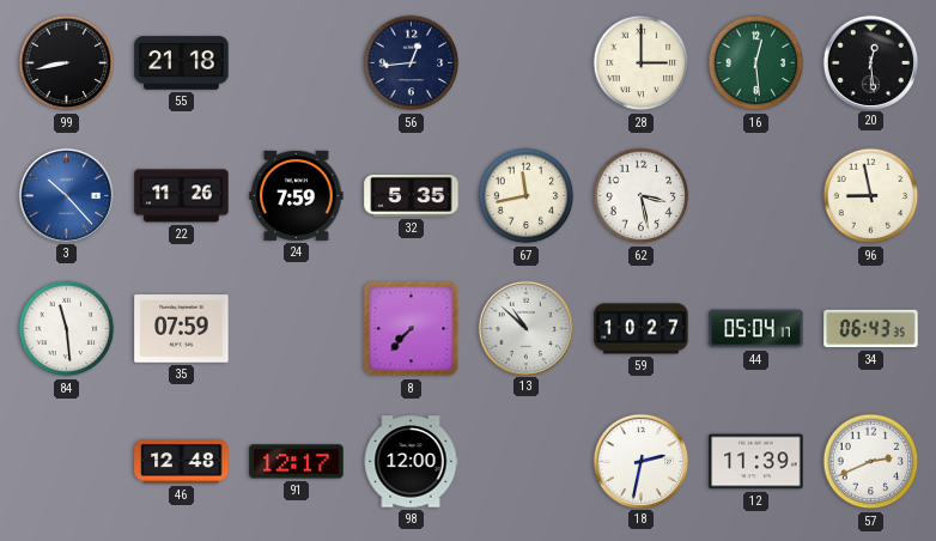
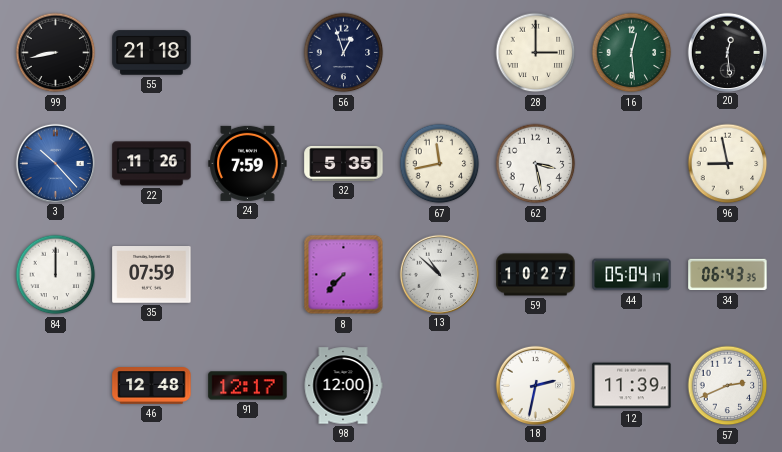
56: 12:44 -> 12:57
84: 11:29 -> 12:00
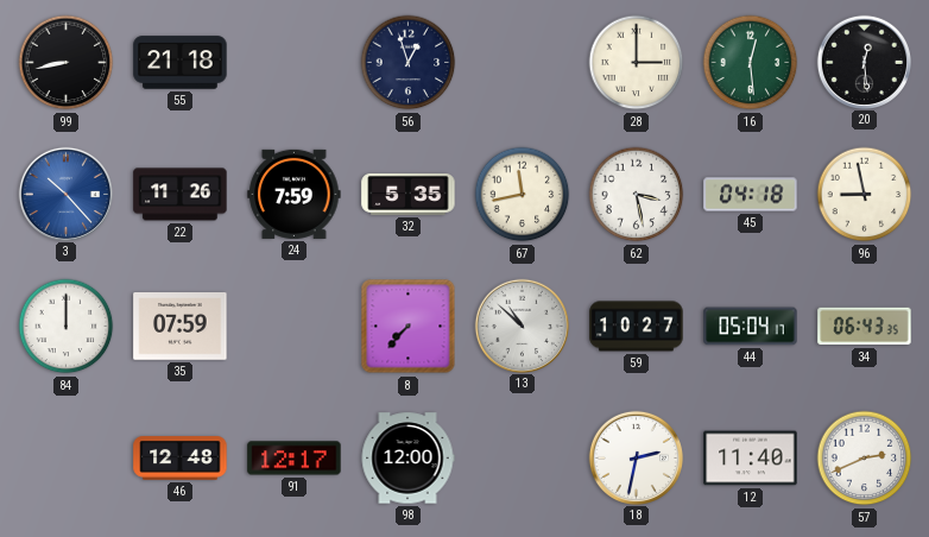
45: none -> 04:18
12: 11:39 -> 11:40
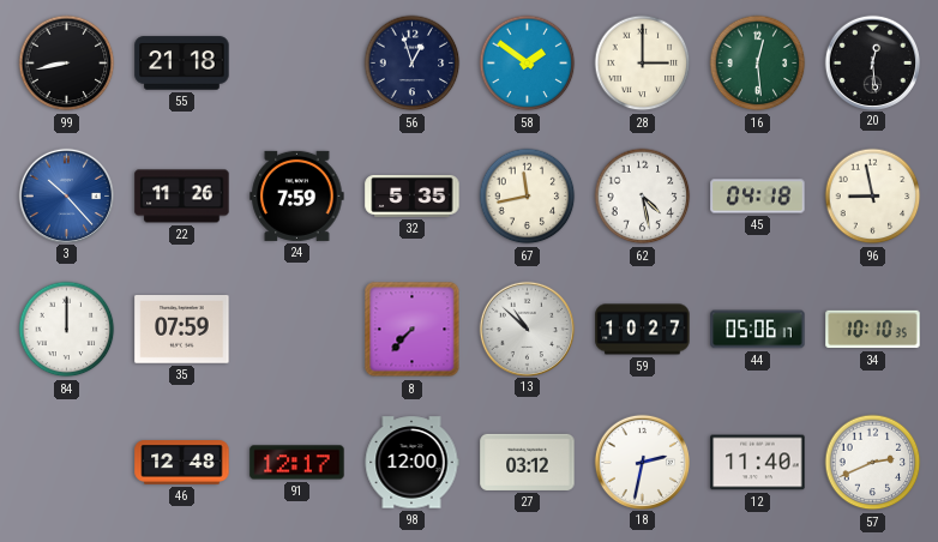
58: none -> 1:51
62: 3:28 -> 4:28
44: 05:04 -> 05:06
34: 06:43 -> 10:10
27: none -> 03:12
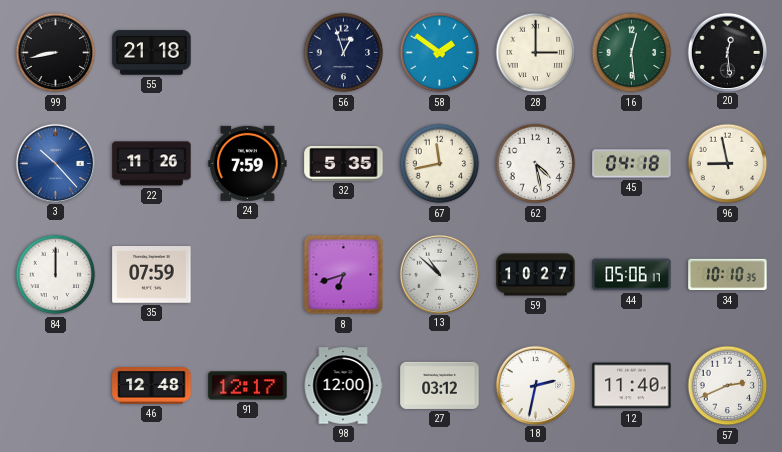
8: 7:37 -> 6:42
